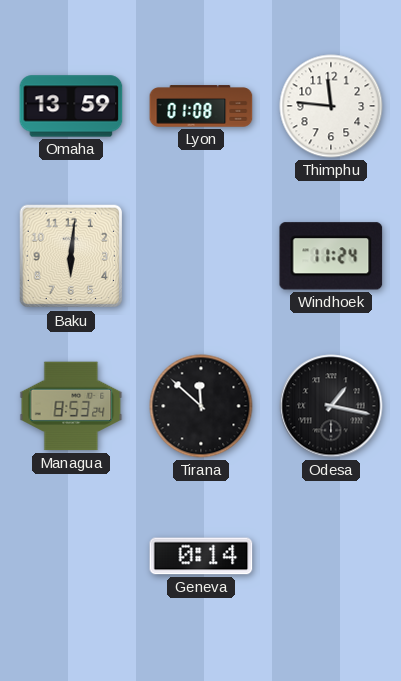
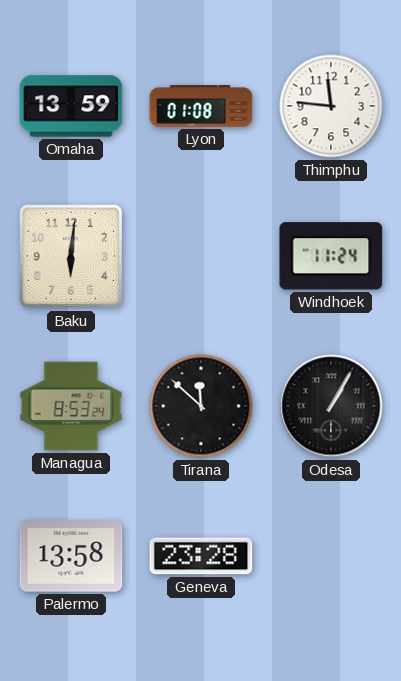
Odesa: 1:17 -> 1:05
Palermo: none -> 13:58
Geneva: 0:14 -> 23:28
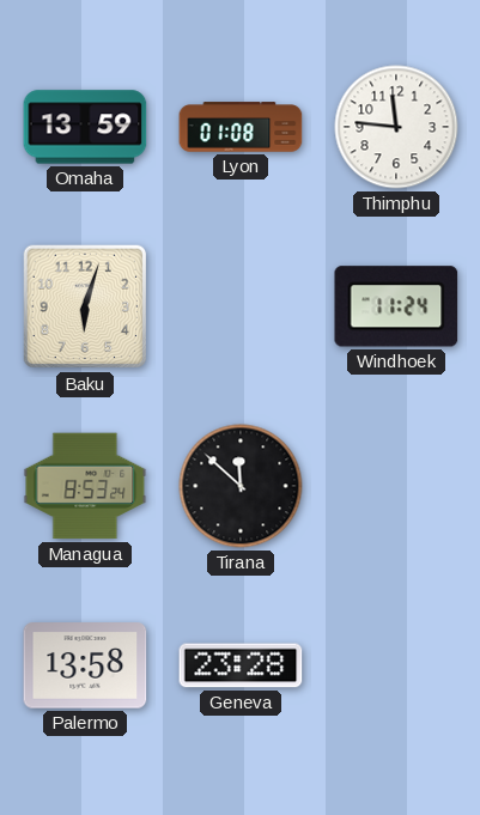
Baku: 6:01 -> 6:03
Odesa: 1:05 -> none
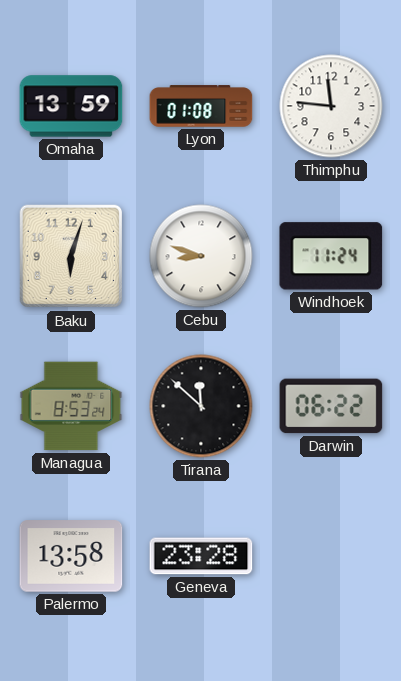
Cebu: none -> 8:48
Darwin: none -> 06:22
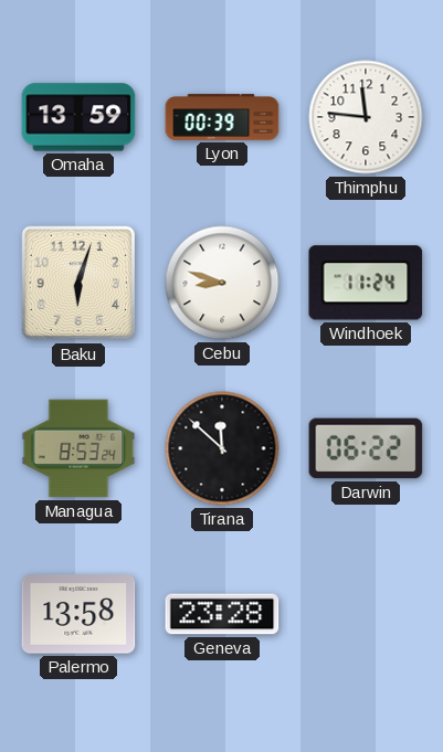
Lyon: 01:08 -> 00:39
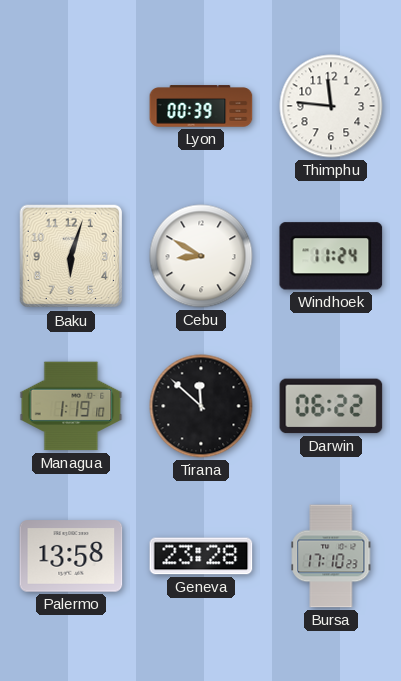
Omaha: 13:59 -> none
Cebu: 8:48 -> 8:50
Managua: 8:53 -> 1:19
Bursa: none -> 17:10
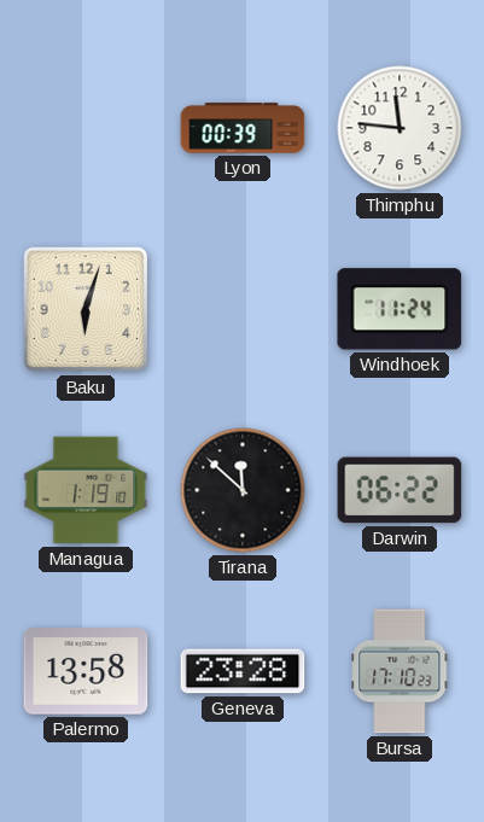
Cebu: 8:50 -> none
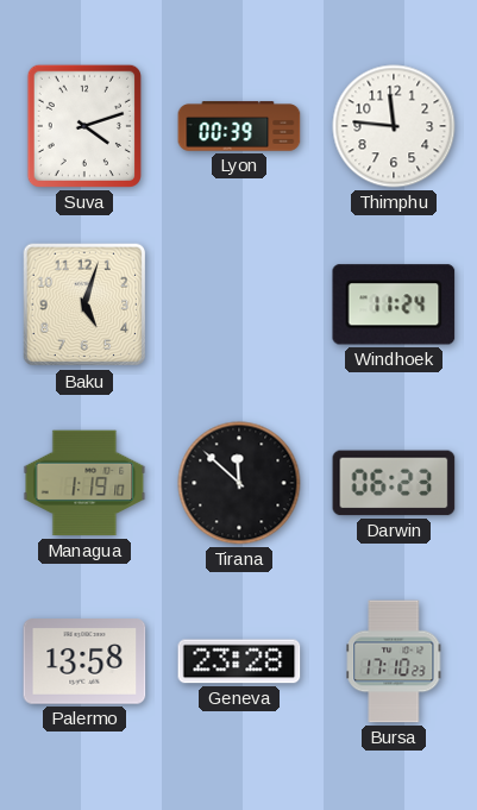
Suva: none -> 4:12
Baku: 6:03 -> 5:03
Darwin: 06:22 -> 06:23
